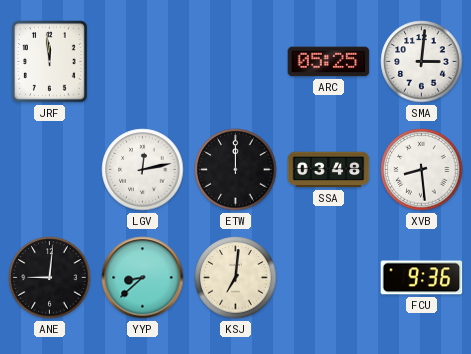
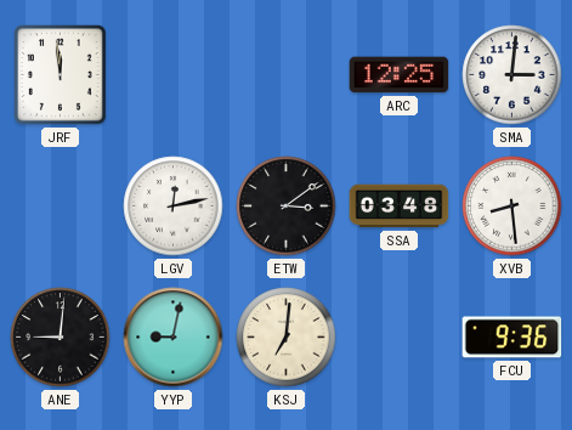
ARC: 05:25 -> 12:25
ETW: 12:00 -> 3:09
YYP: 8:38 -> 9:02
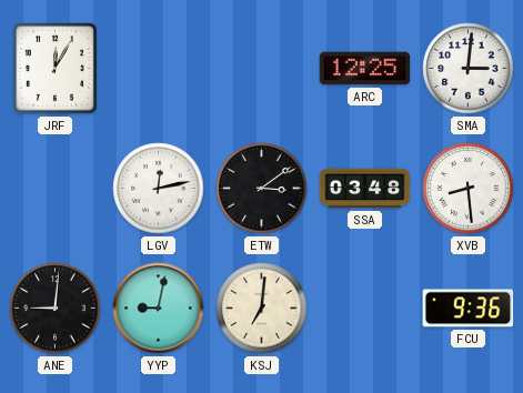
JRF: 11:59 -> 12:05
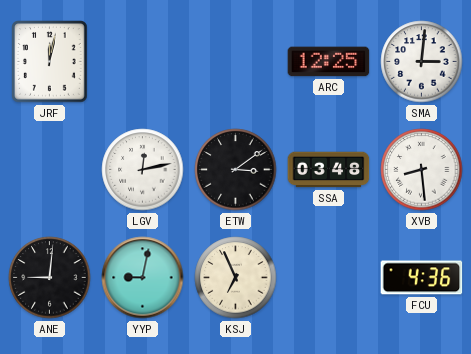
JRF: 12:05 -> 12:02
KSJ: 7:01 -> 6:56
FCU: 9:36 -> 4:36
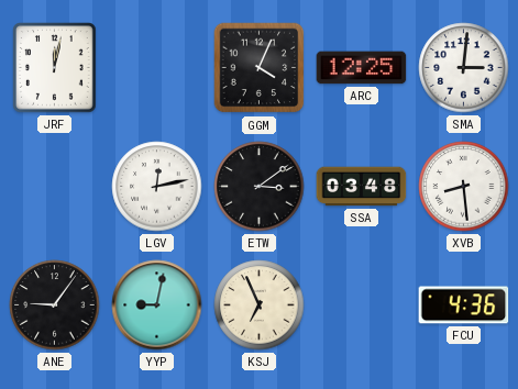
GGM: none -> 4:04
ANE: 9:01 -> 9:06
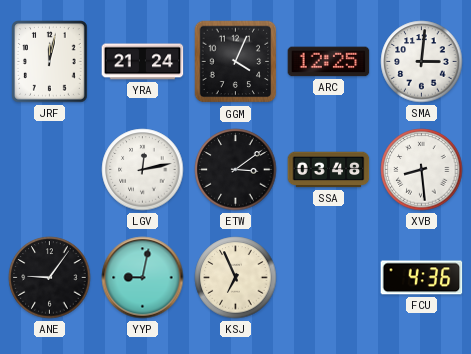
YRA: none -> 21:24
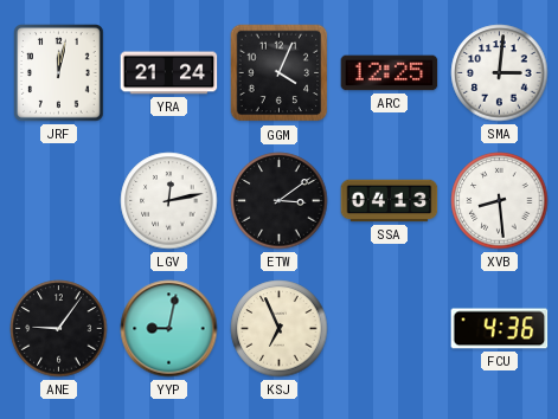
SSA: 03:48 -> 04:13
